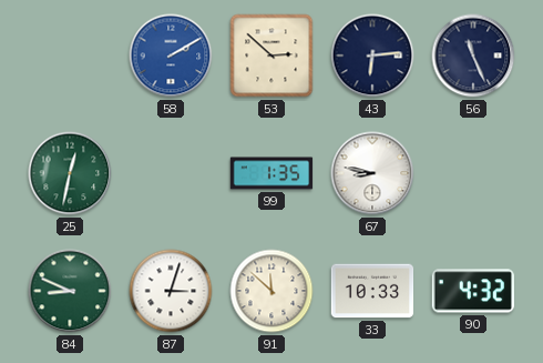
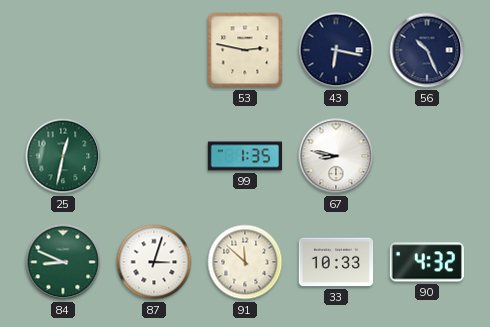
58: 2:10 -> none
53: 2:52 -> 2:47
43: 6:14 -> 6:17
56: 11:26 -> 10:26
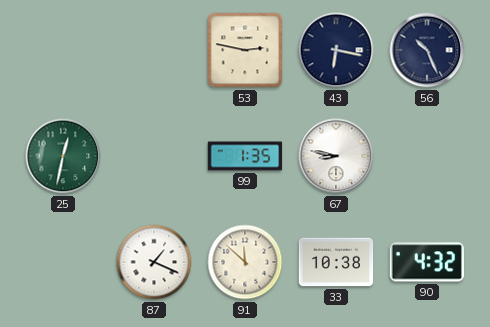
84: 8:49 -> none
87: 3:03 -> 1:19
33: 10:33 -> 10:38
